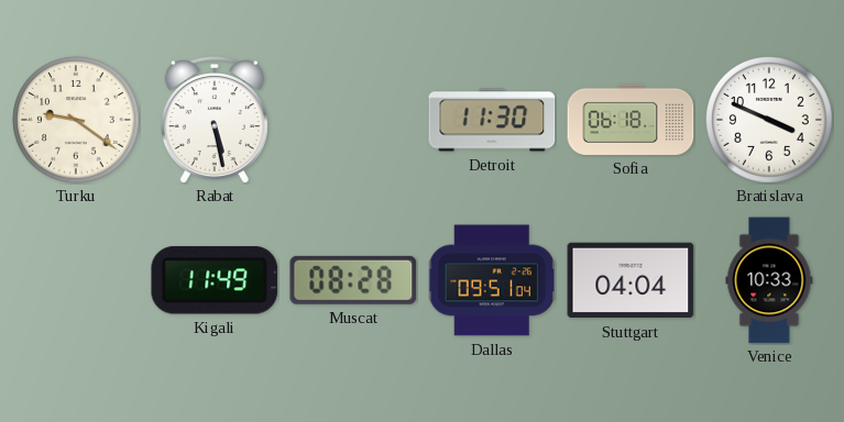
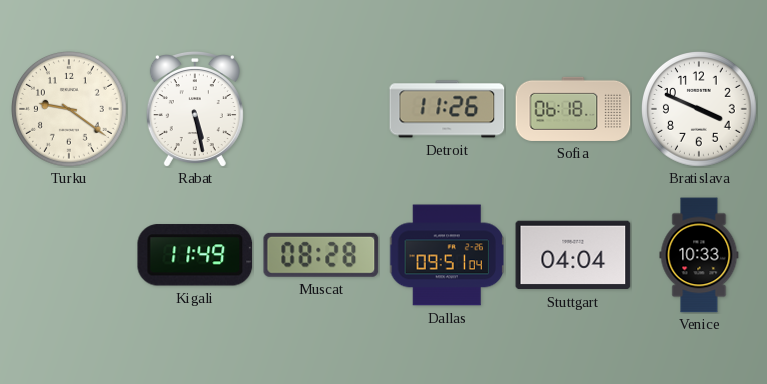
Detroit: 11:30 -> 11:26
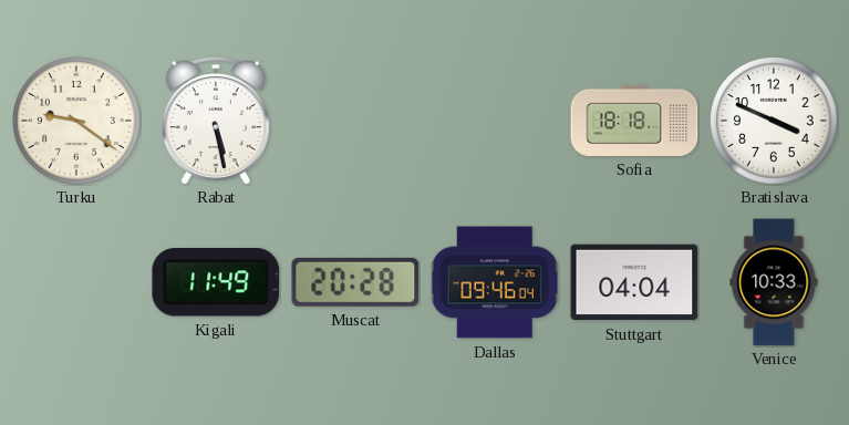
Detroit: 11:26 -> none
Sofia: 06:18 -> 18:18
Muscat: 08:28 -> 20:28
Dallas: 09:51 -> 09:46
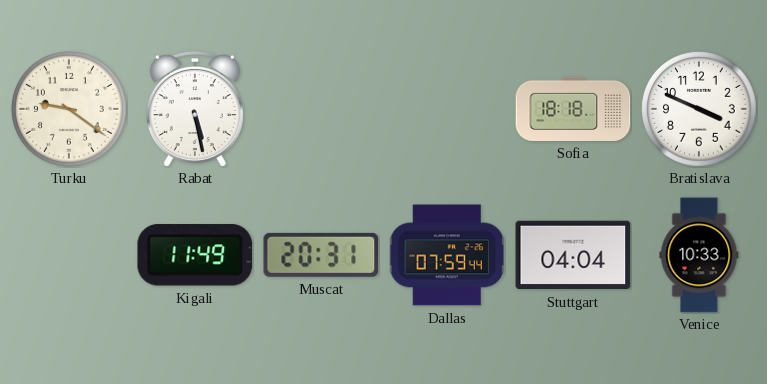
Muscat: 20:28 -> 20:31
Dallas: 09:46 -> 07:59
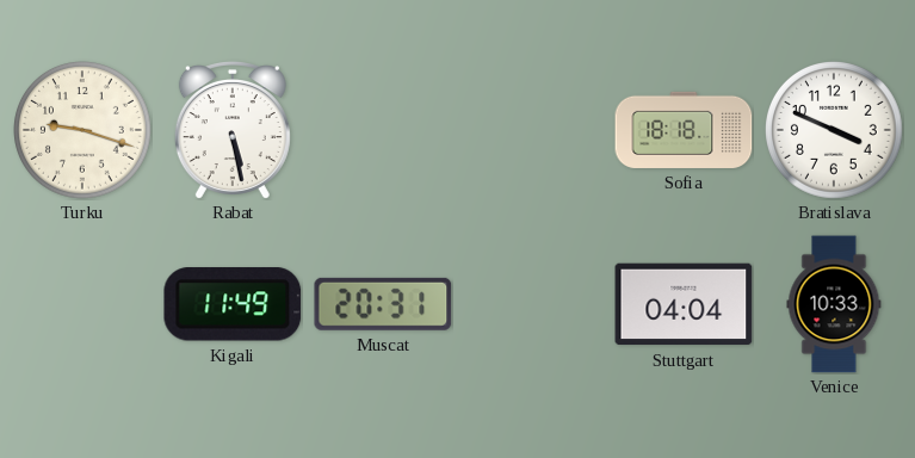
Turku: 9:21 -> 9:18
Dallas: 07:59 -> none
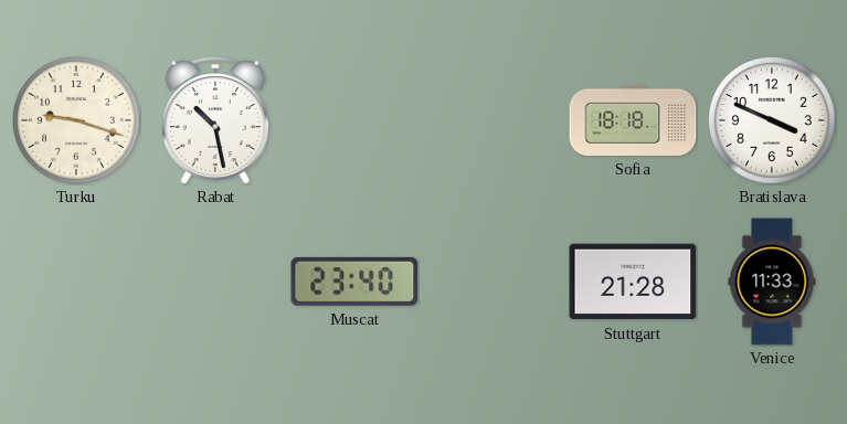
Rabat: 5:28 -> 10:28
Kigali: 11:49 -> none
Muscat: 20:31 -> 23:40
Stuttgart: 04:04 -> 21:28
Venice: 10:33 -> 11:33
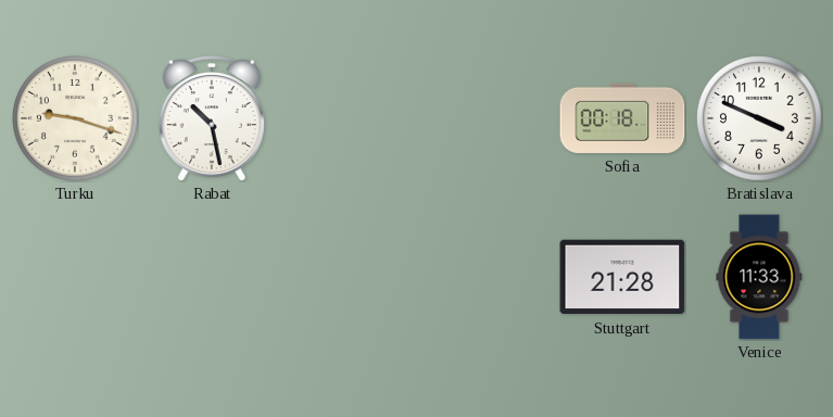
Sofia: 18:18 -> 00:18
Muscat: 23:40 -> none
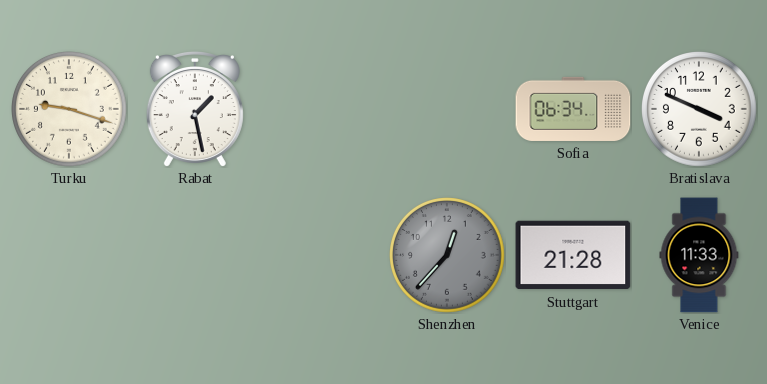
Rabat: 10:28 -> 1:28
Sofia: 00:18 -> 06:34
Shenzhen: none -> 12:37
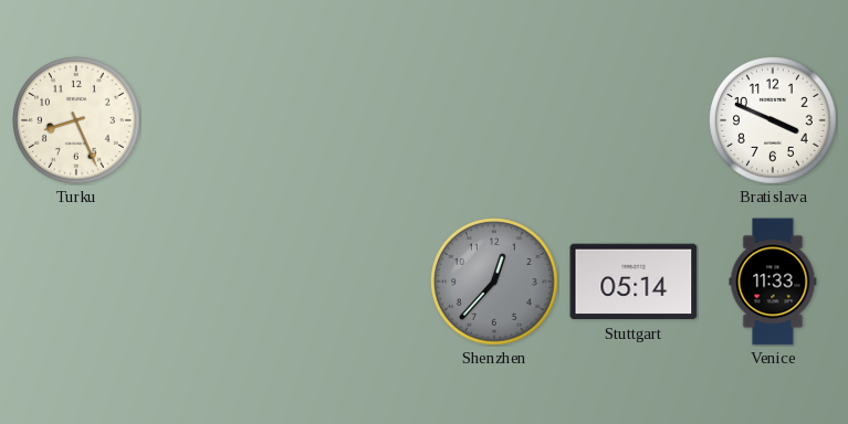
Turku: 9:18 -> 8:26
Rabat: 1:28 -> none
Sofia: 06:34 -> none
Stuttgart: 21:28 -> 05:14
